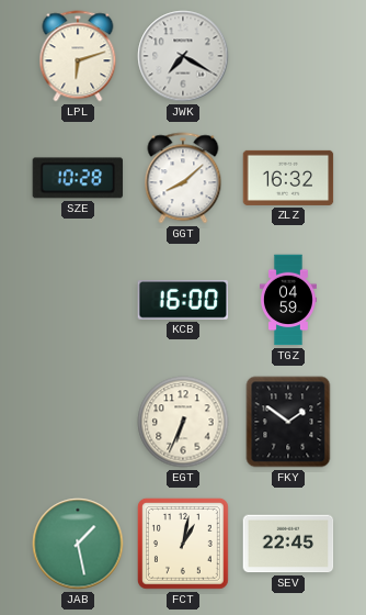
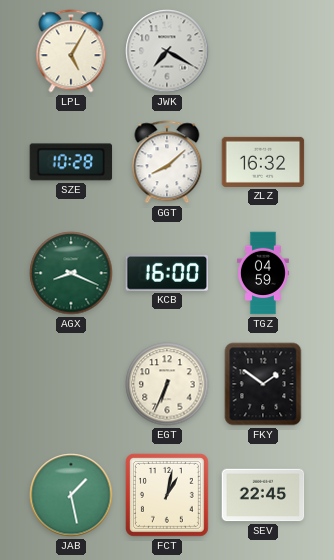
LPL: 6:12 -> 5:05
AGX: none -> 8:19
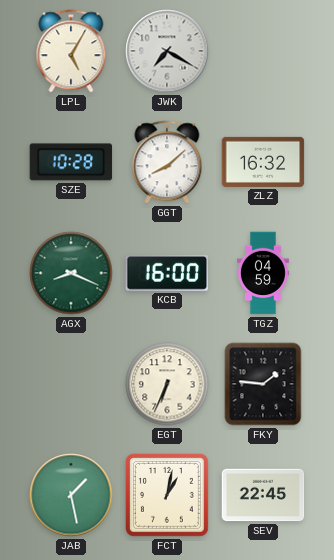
FKY: 1:51 -> 1:46
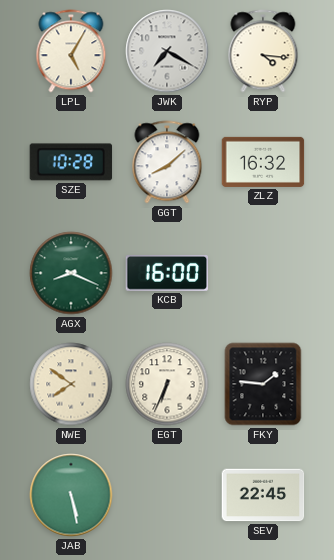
RYP: none -> 4:16
TGZ: 04:59 -> none
NWE: none -> 7:51
JAB: 1:28 -> 5:28
FCT: 1:02 -> none
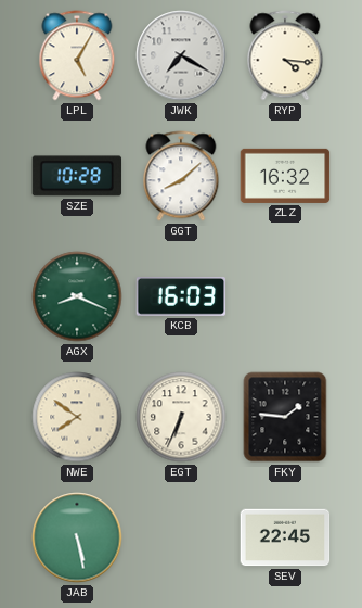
KCB: 16:00 -> 16:03
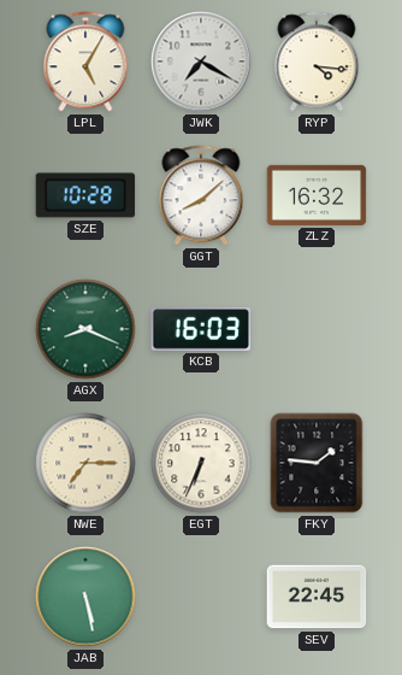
NWE: 7:51 -> 7:15
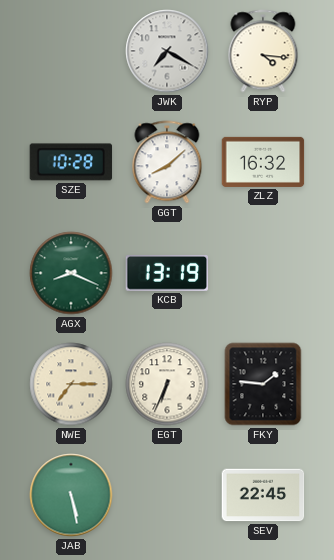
LPL: 5:05 -> none
KCB: 16:03 -> 13:19
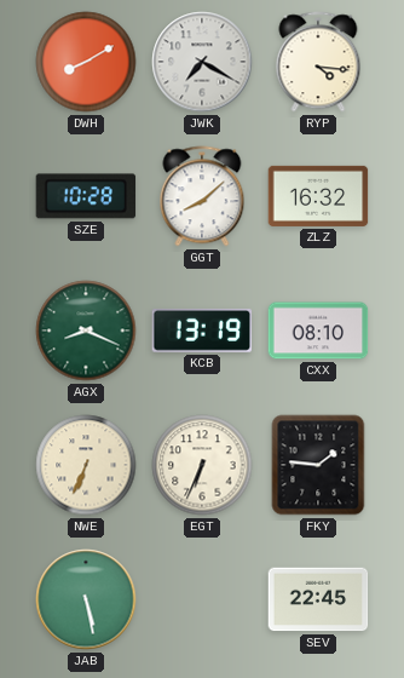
DWH: none -> 8:10
CXX: none -> 08:10
NWE: 7:15 -> 6:34
